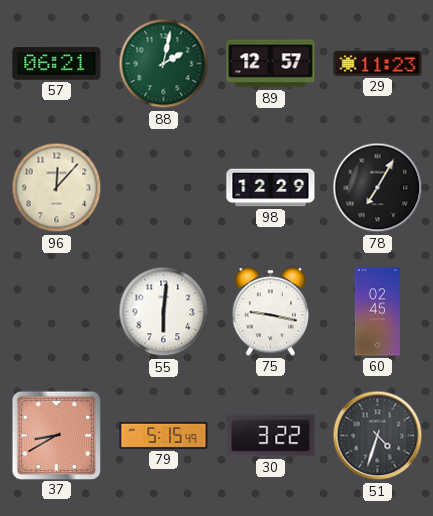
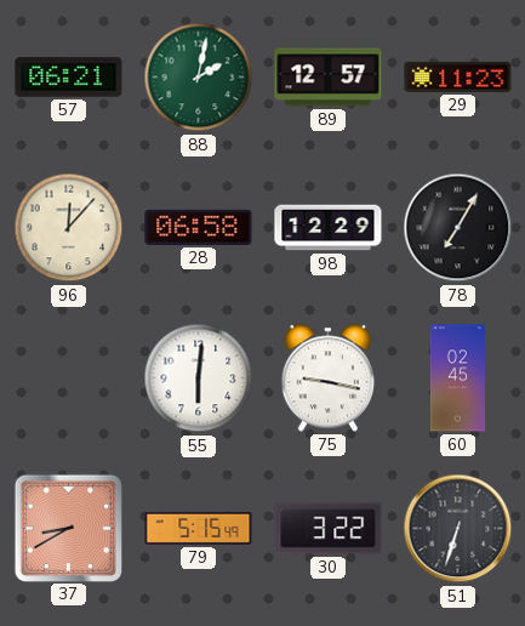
28: none -> 06:58
51: 4:33 -> 6:33
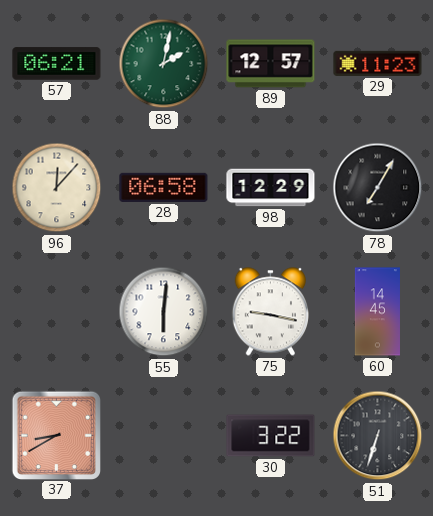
60: 02:45 -> 14:45
79: 5:15 -> none
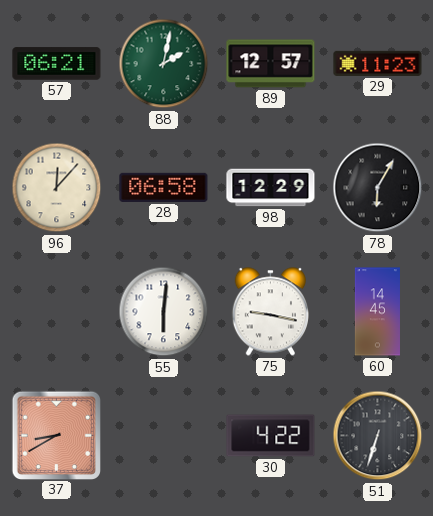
78: 7:05 -> 6:05
30: 3:22 -> 4:22
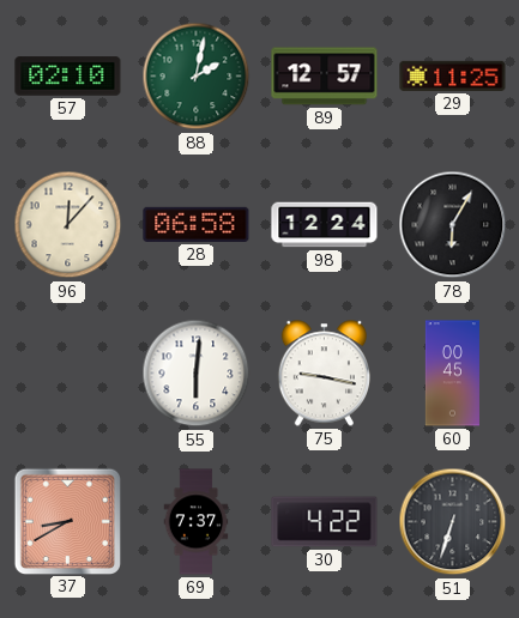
57: 06:21 -> 02:10
29: 11:23 -> 11:25
98: 12:29 -> 12:24
60: 14:45 -> 00:45
69: none -> 7:37
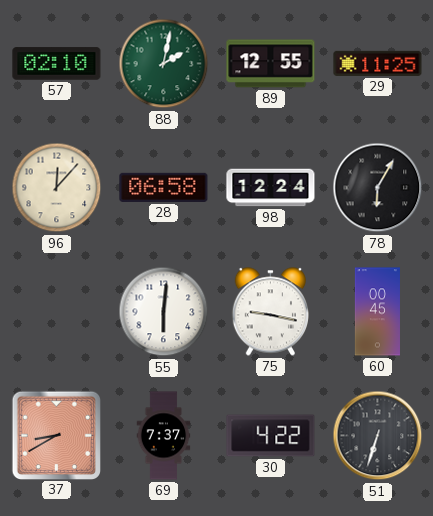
89: 12:57 -> 12:55
